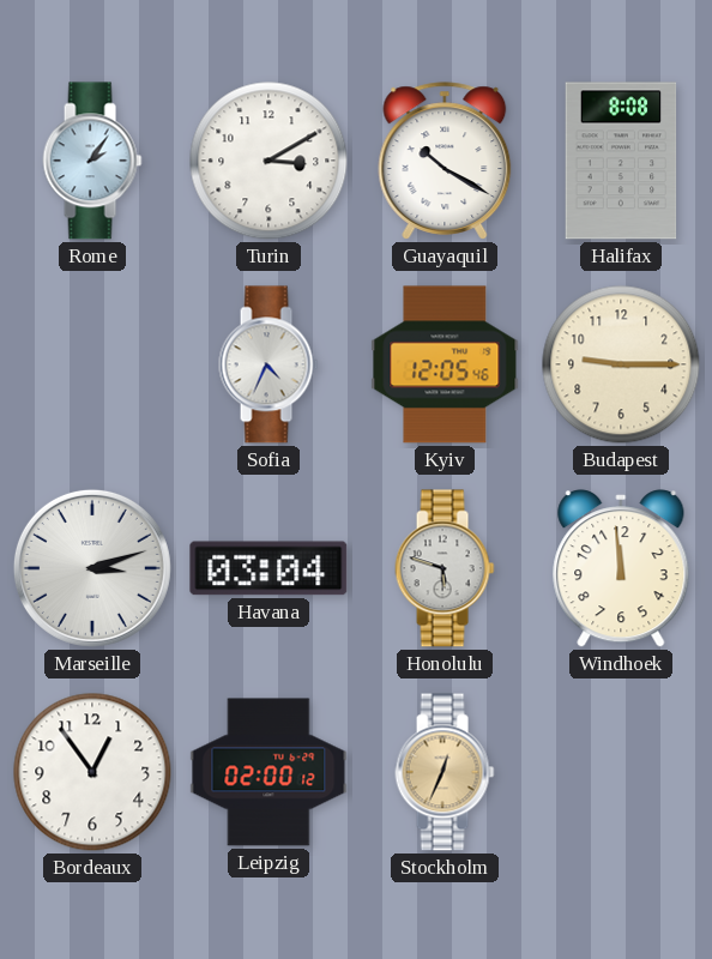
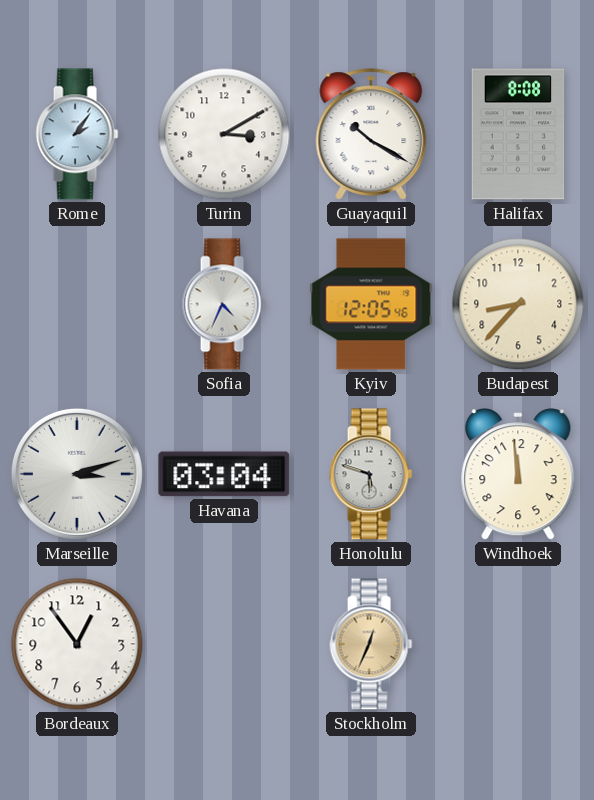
Budapest: 9:15 -> 8:37
Leipzig: 02:00 -> none
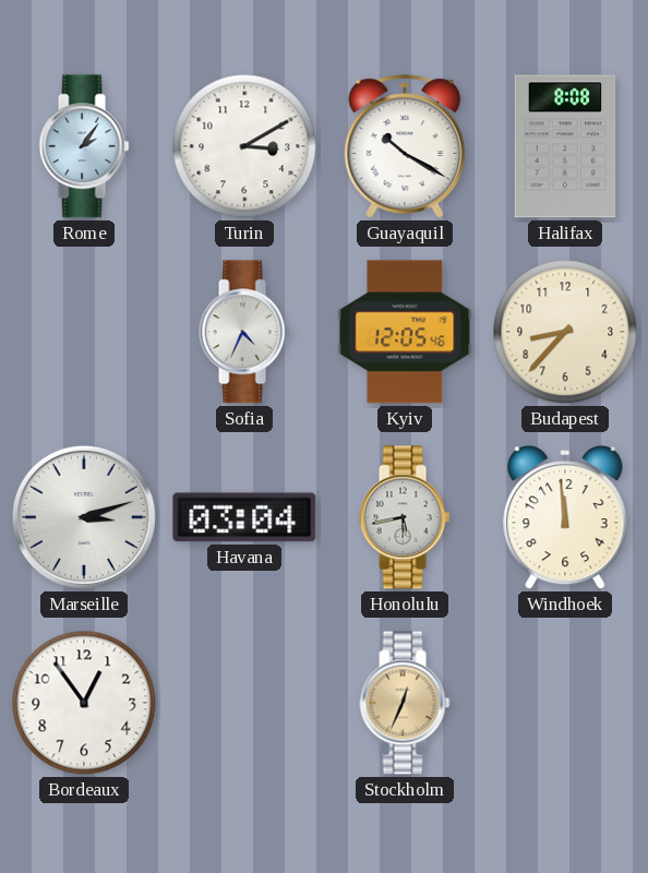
Honolulu: 5:48 -> 5:43
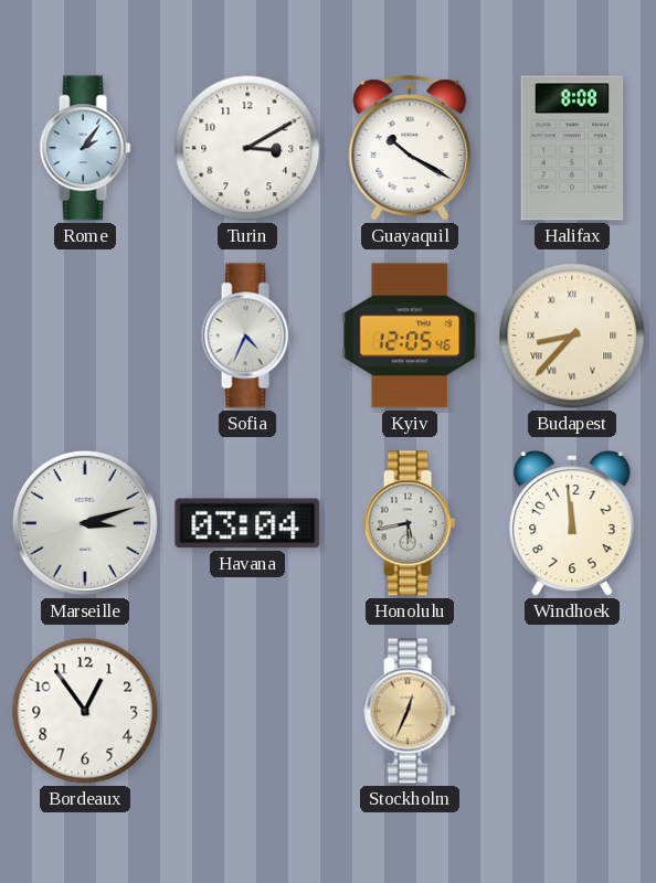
Budapest numerals: Arabic -> Roman
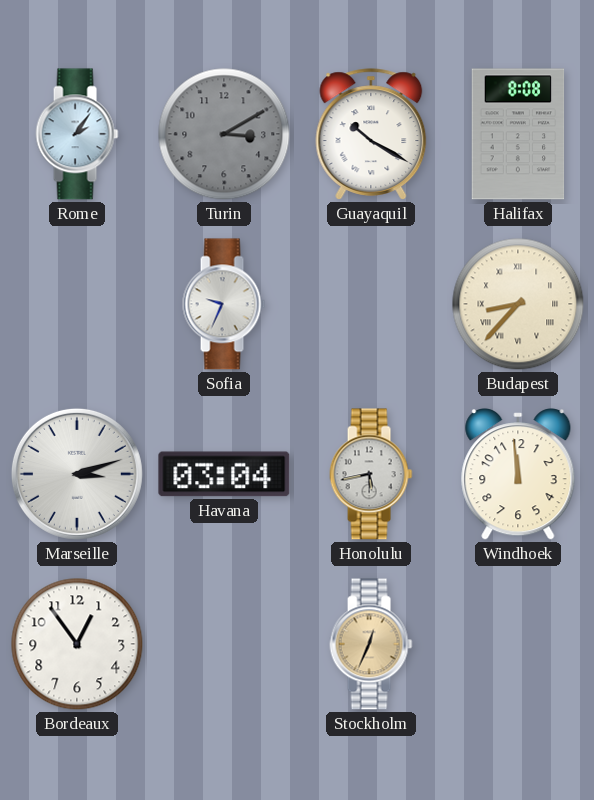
Turin dial: white -> grey
Sofia: 4:34 -> 9:34
Kyiv: 12:05 -> none
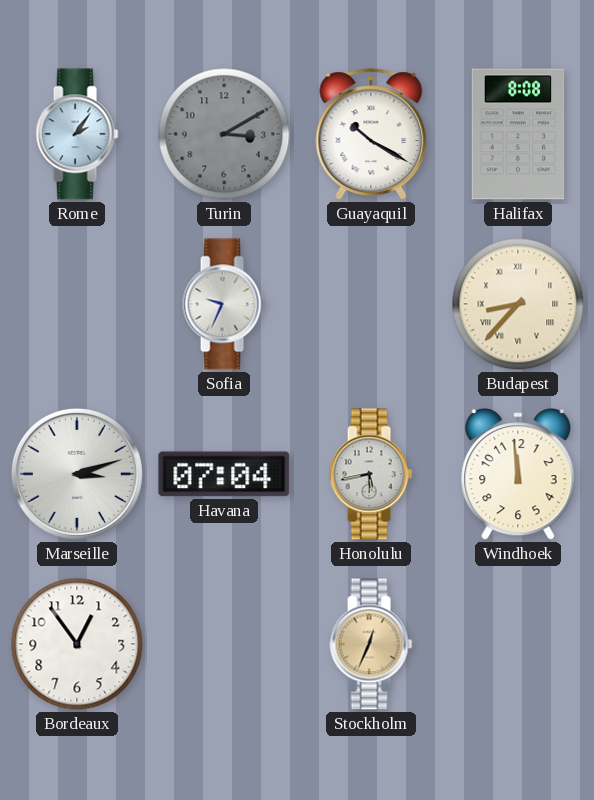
Havana: 03:04 -> 07:04
